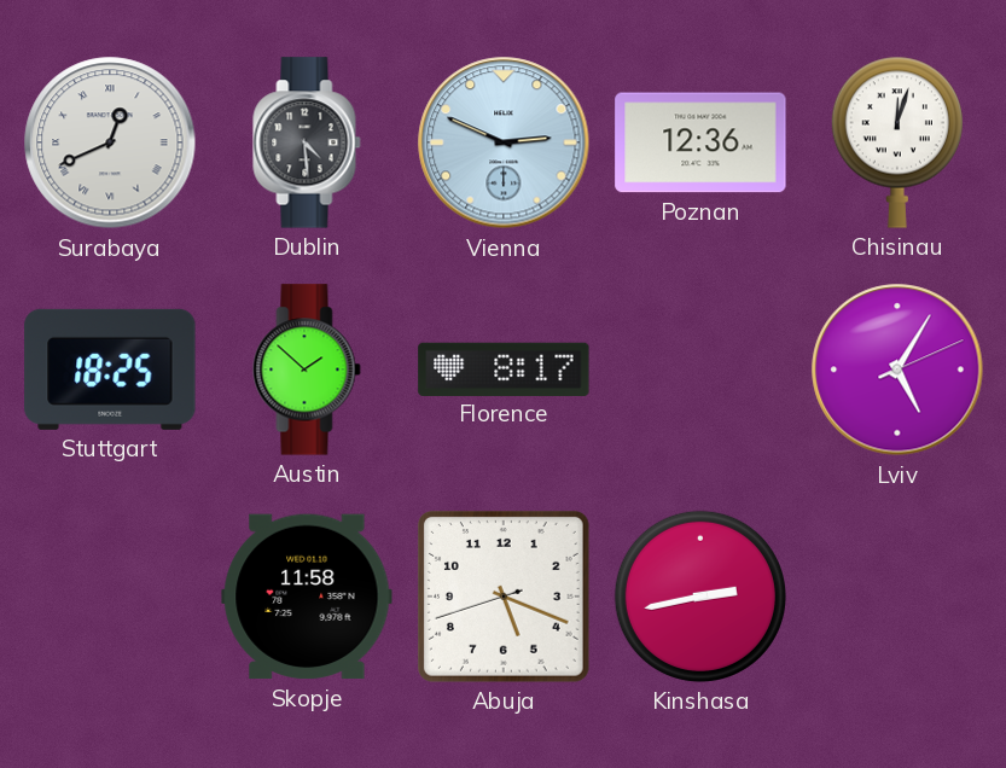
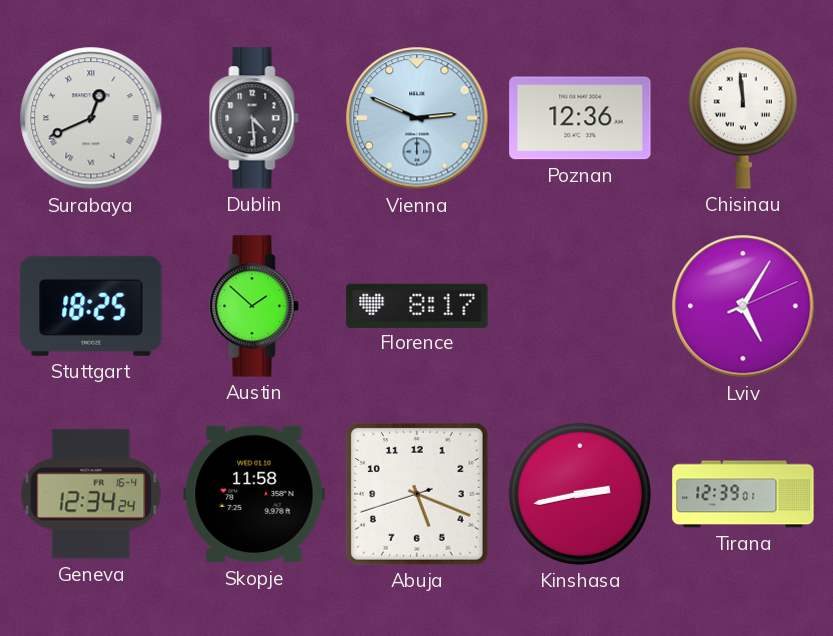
Chisinau: 12:03 -> 11:59
Geneva: none -> 12:34
Tirana: none -> 12:39
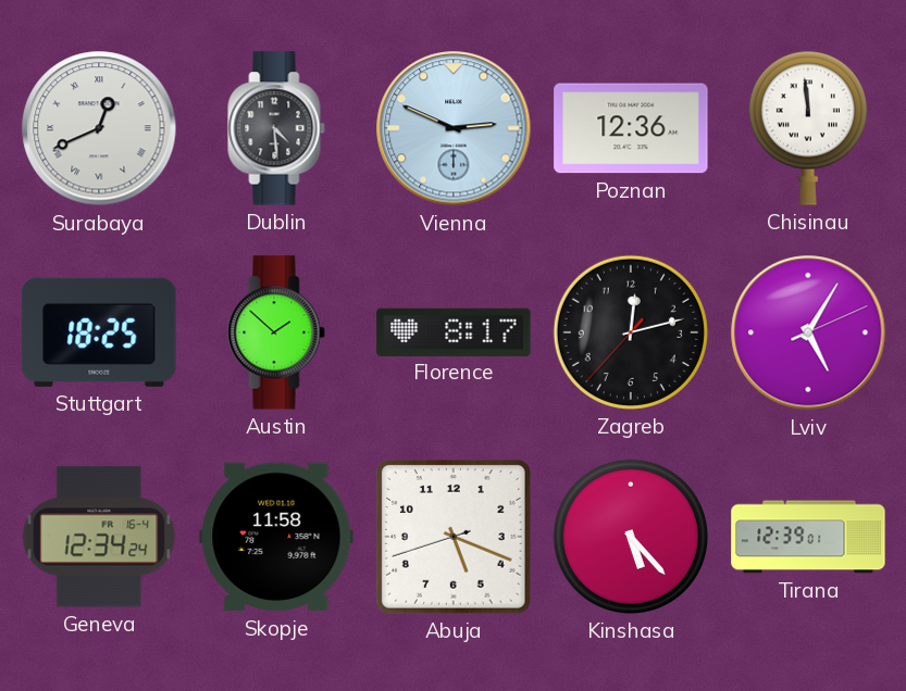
Zagreb: none -> 12:12
Kinshasa: 2:43 -> 5:23
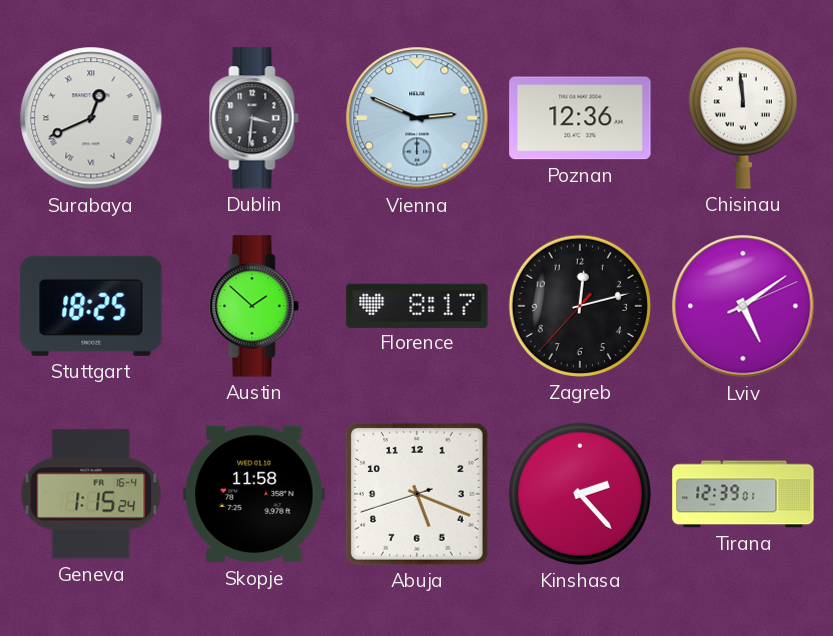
Dublin: 4:29 -> 3:31
Lviv: 5:05 -> 5:09
Geneva: 12:34 -> 1:15
Kinshasa: 5:23 -> 2:23
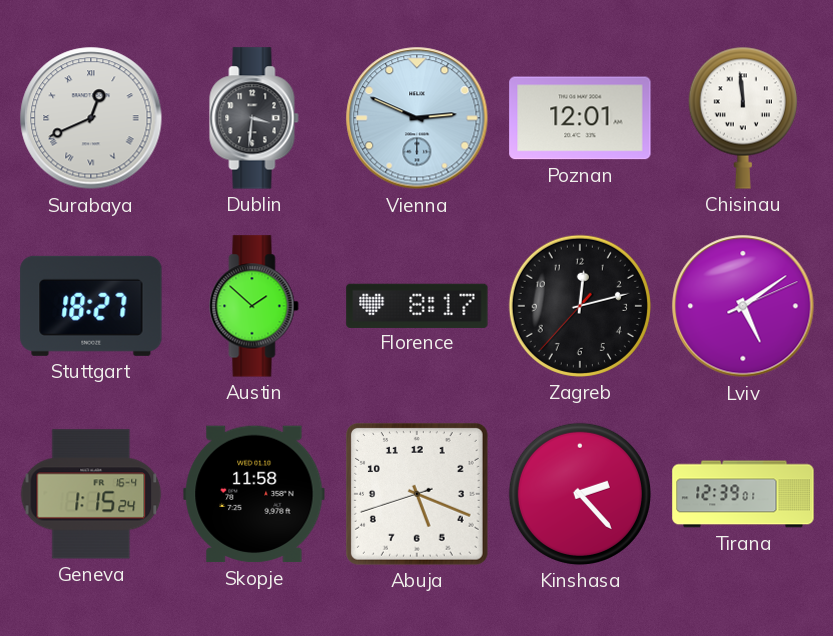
Poznan: 12:36 -> 12:01
Stuttgart: 18:25 -> 18:27
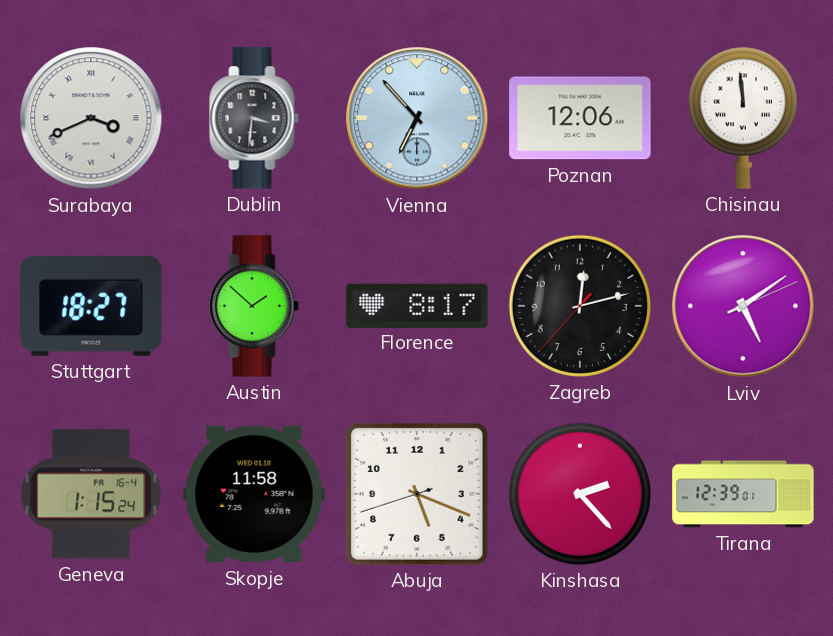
Surabaya: 12:41 -> 3:41
Vienna: 2:49 -> 6:53
Poznan: 12:01 -> 12:06
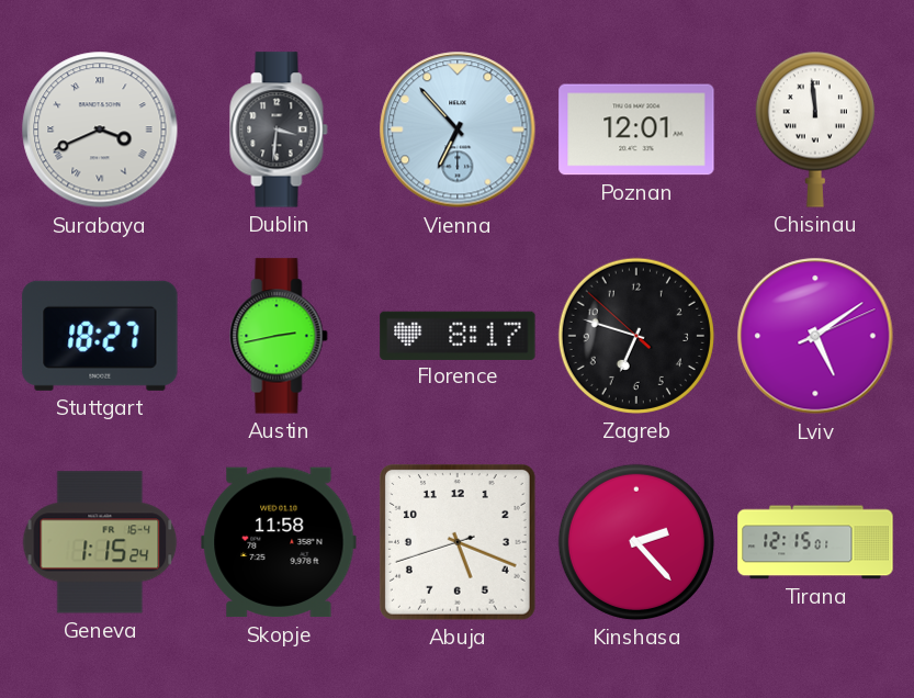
Poznan: 12:06 -> 12:01
Austin: 1:52 -> 2:43
Zagreb: 12:12 -> 6:47
Tirana: 12:39 -> 12:15
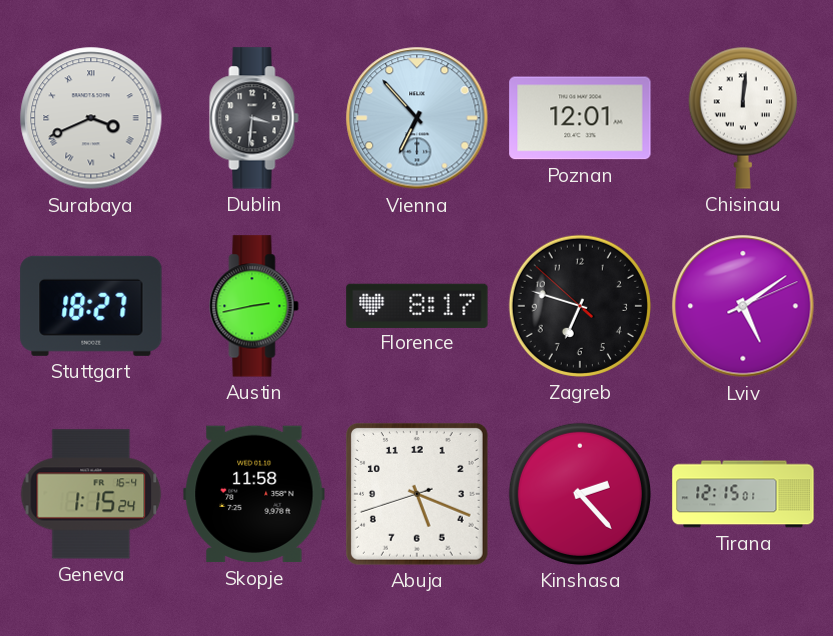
Chisinau: 11:59 -> 12:01
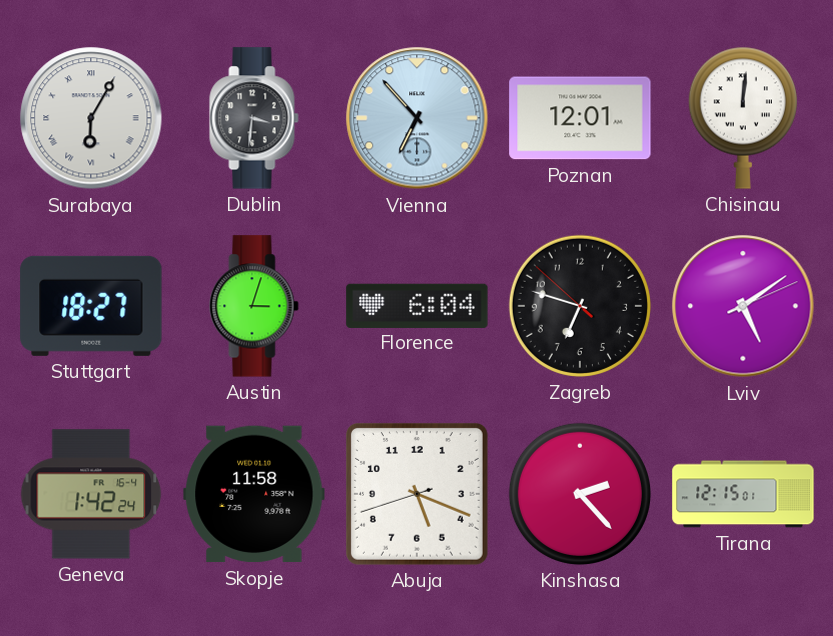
Surabaya: 3:41 -> 6:05
Austin: 2:43 -> 3:03
Florence: 8:17 -> 6:04
Geneva: 1:15 -> 1:42
